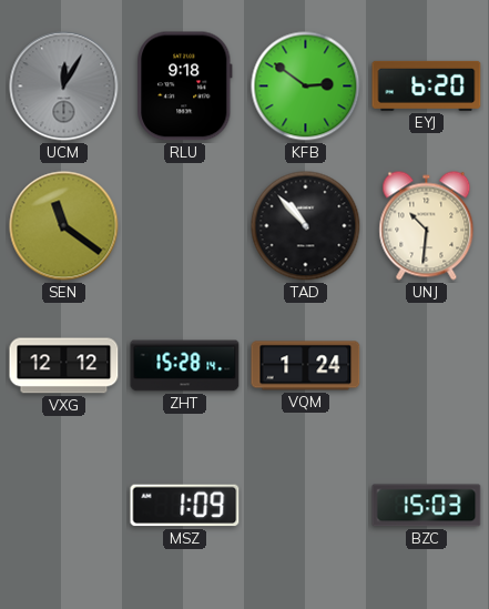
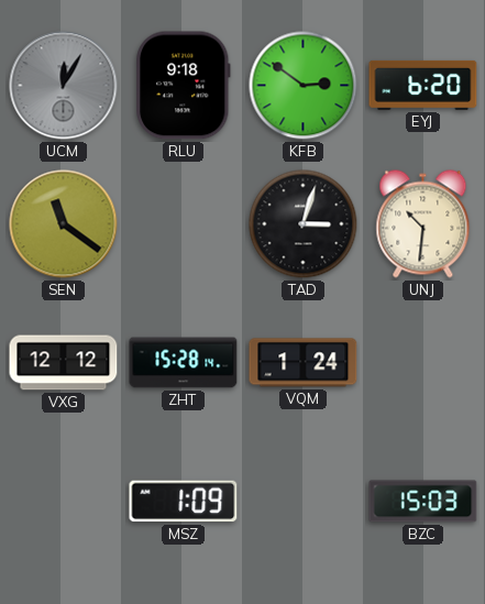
TAD: 10:53 -> 3:03
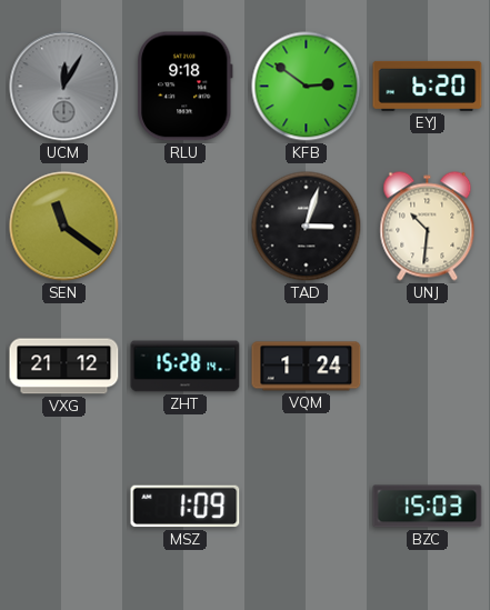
VXG: 12:12 -> 21:12
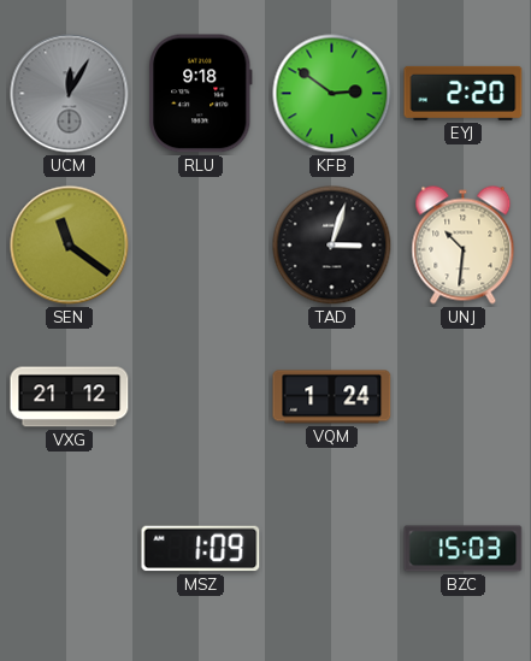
EYJ: 6:20 -> 2:20
ZHT: 15:28 -> none
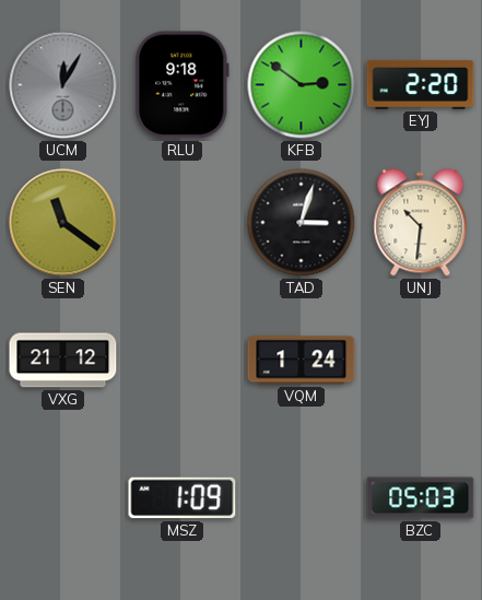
BZC: 15:03 -> 05:03
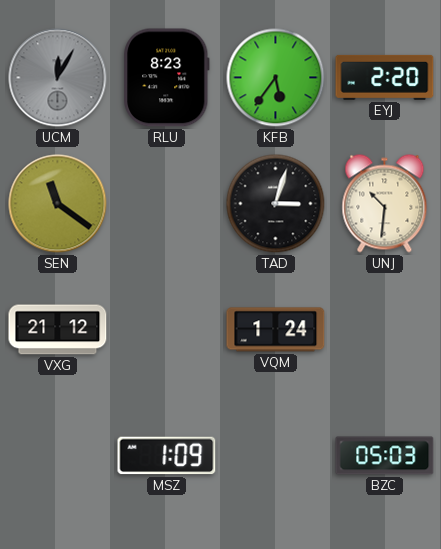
RLU: 9:18 -> 8:23
KFB: 2:51 -> 5:36
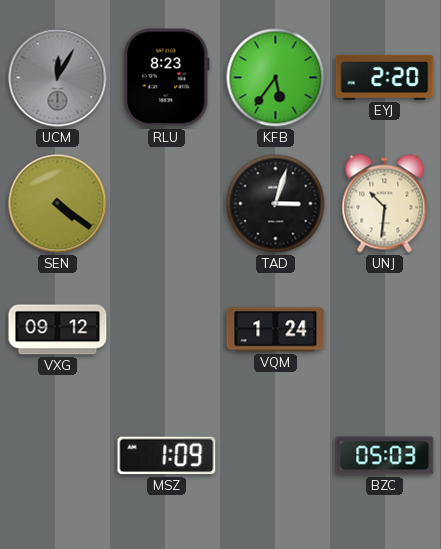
SEN: 11:21 -> 4:21
VXG: 21:12 -> 09:12
